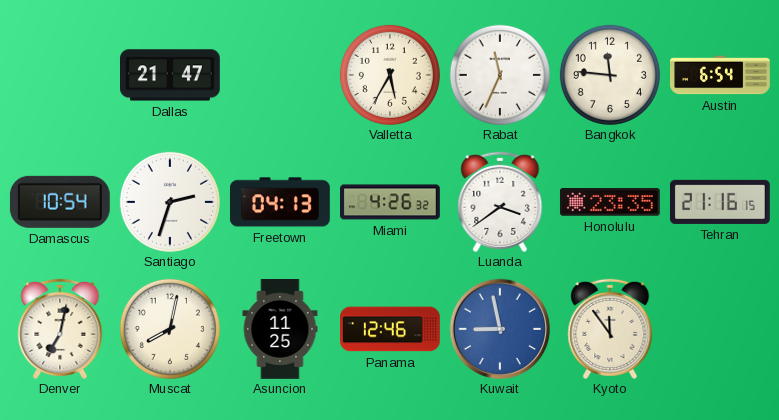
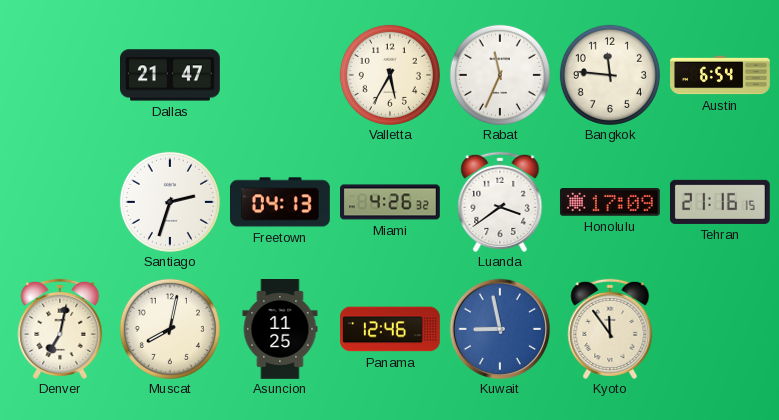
Damascus: 10:54 -> none
Honolulu: 23:35 -> 17:09
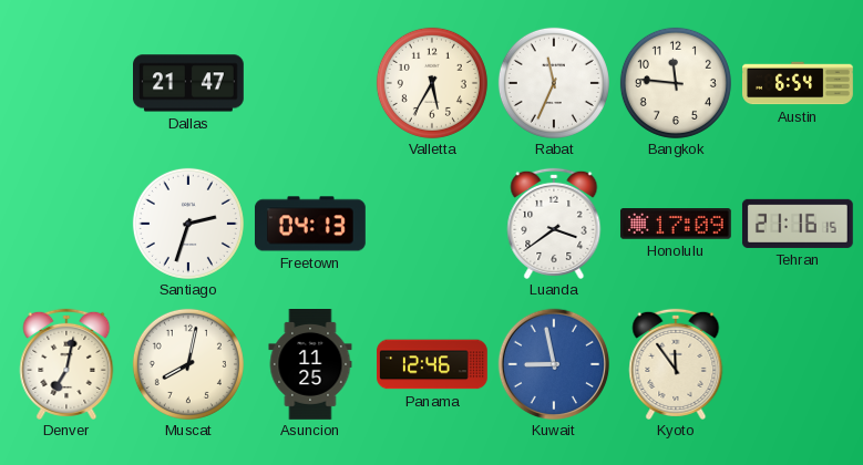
Miami: 4:26 -> none
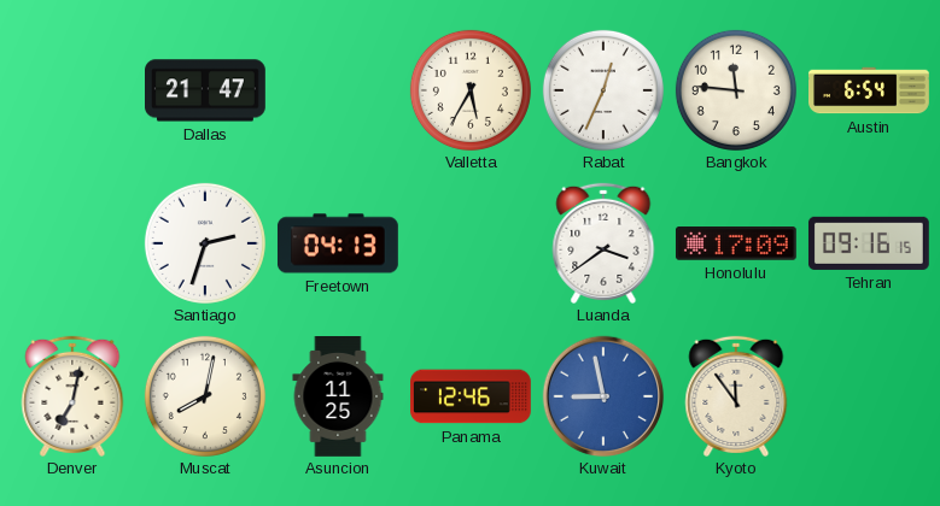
Rabat: 11:34 -> 12:34
Tehran: 21:16 -> 09:16
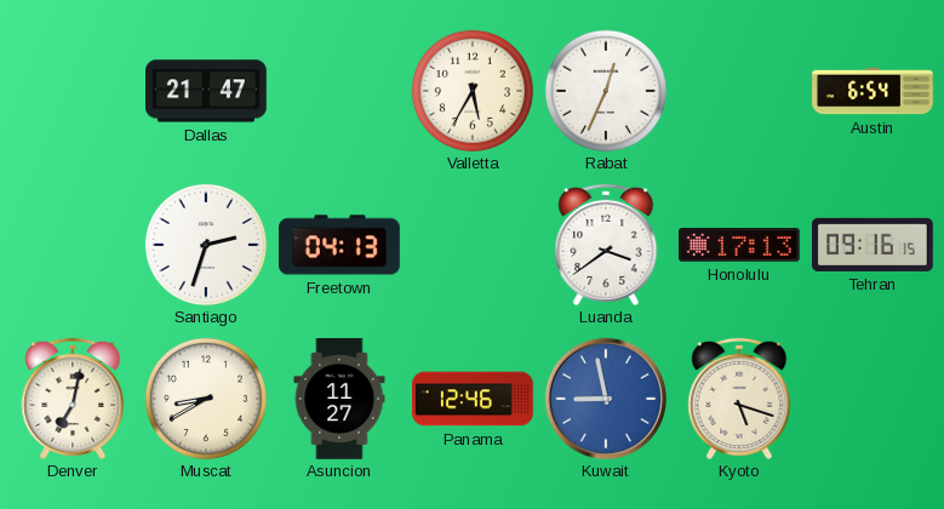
Bangkok: 11:46 -> none
Honolulu: 17:09 -> 17:13
Muscat: 8:02 -> 8:40
Asuncion: 11:25 -> 11:27
Kyoto: 11:54 -> 5:18
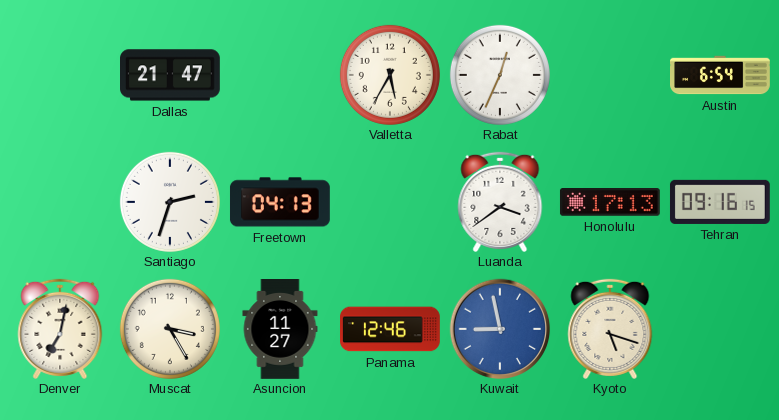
Muscat: 8:40 -> 3:25
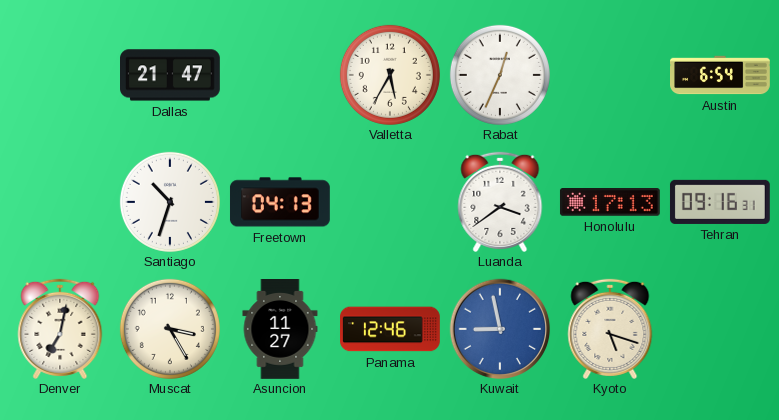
Santiago: 2:33 -> 10:33
Tehran: 09:16:15 -> 09:16:31
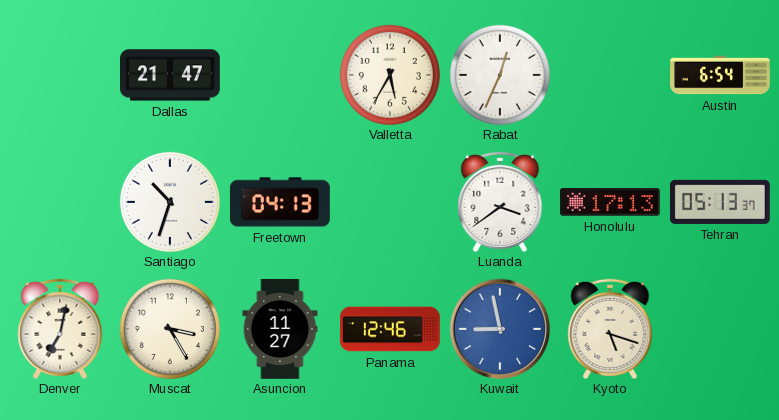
Tehran: 09:16 -> 05:13
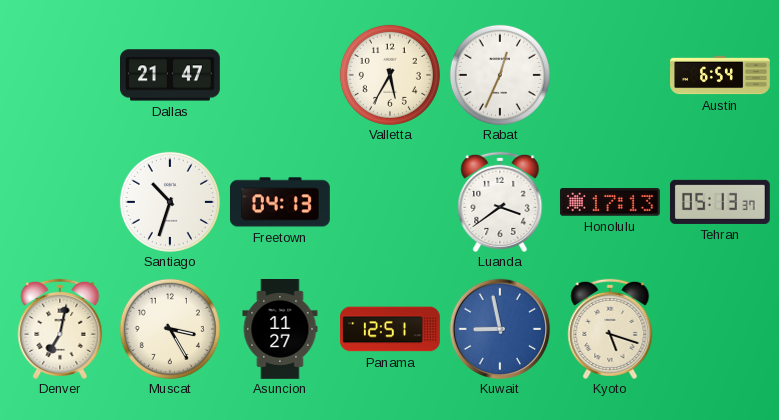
Panama: 12:46 -> 12:51
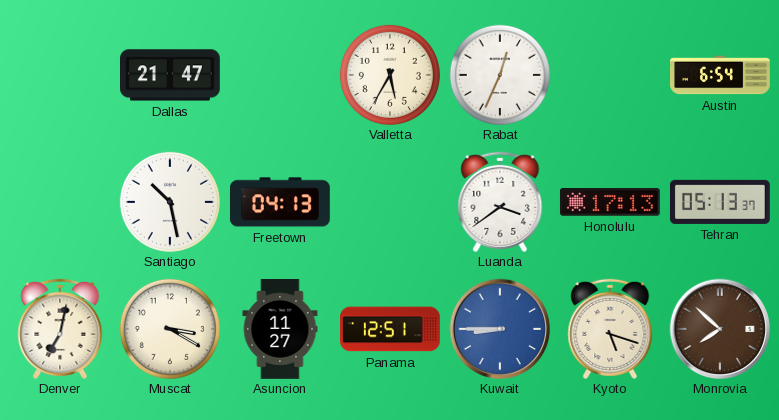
Santiago: 10:33 -> 10:28
Muscat: 3:25 -> 3:20
Kuwait: 8:58 -> 8:45
Monrovia: none -> 7:52
